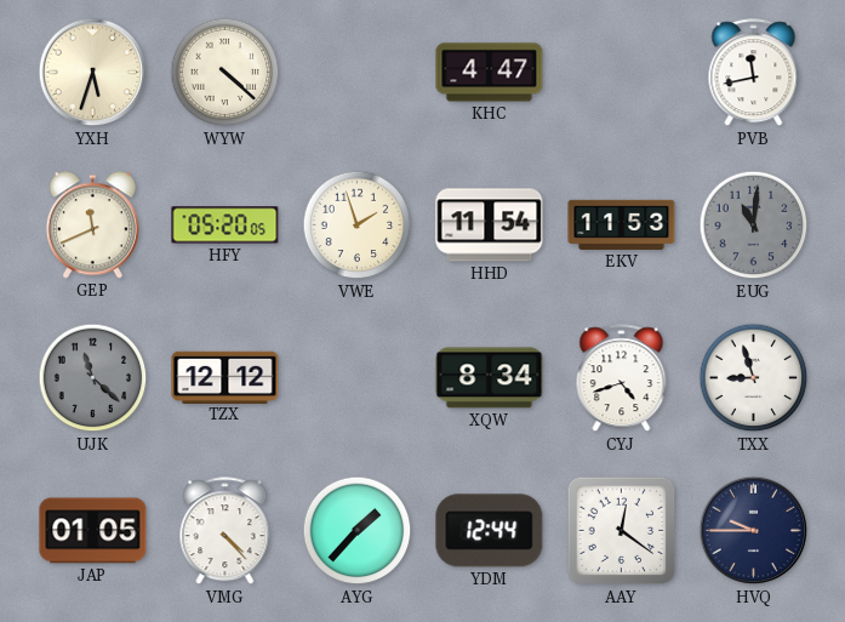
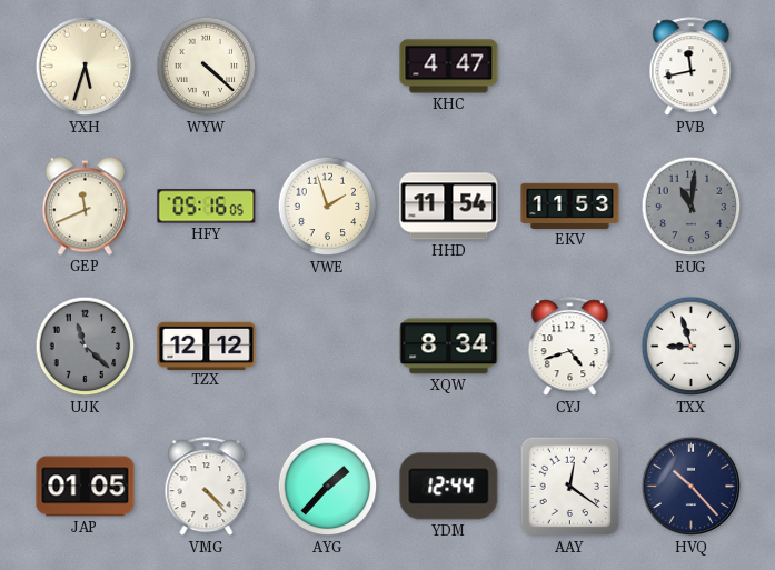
HFY: 05:20 -> 05:16
HVQ: 9:45 -> 10:23
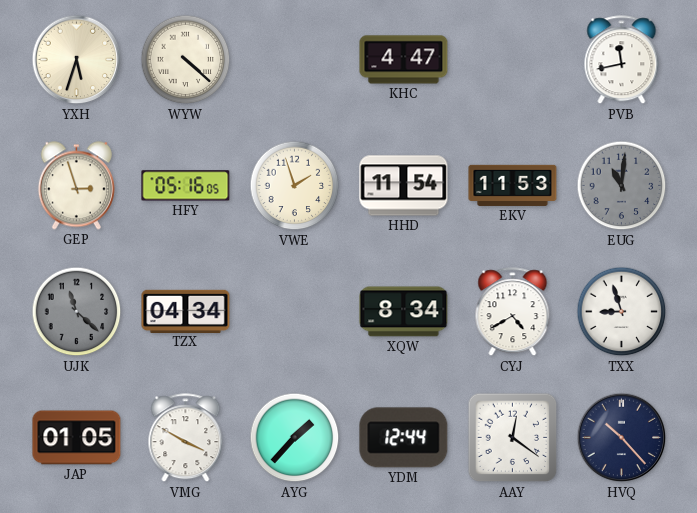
GEP: 11:41 -> 2:57
TZX: 12:12 -> 04:34
CYJ: 4:42 -> 4:40
VMG: 4:23 -> 3:50
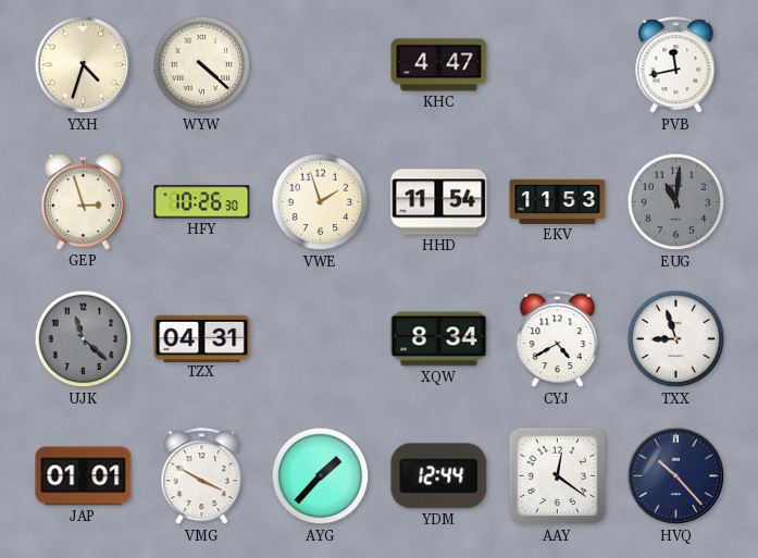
YXH: 5:33 -> 4:33
HFY: 05:16 -> 10:26
TZX: 04:34 -> 04:31
JAP: 01:05 -> 01:01
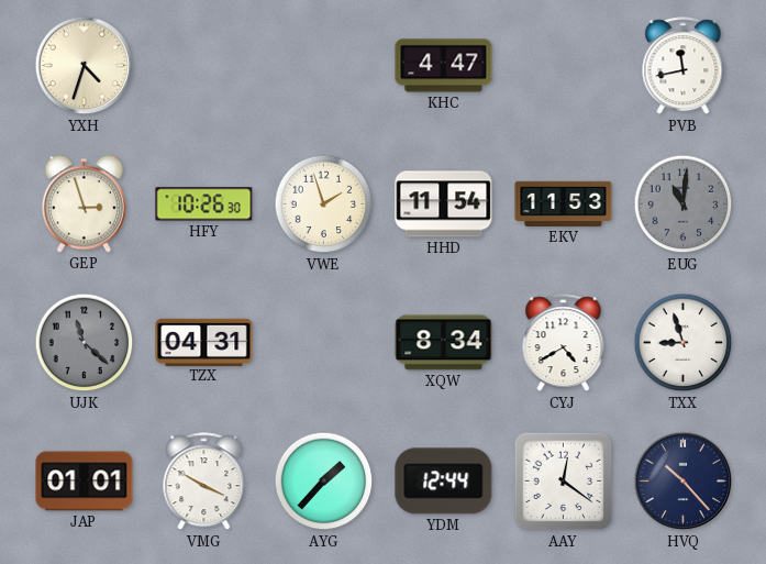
WYW: 4:22 -> none
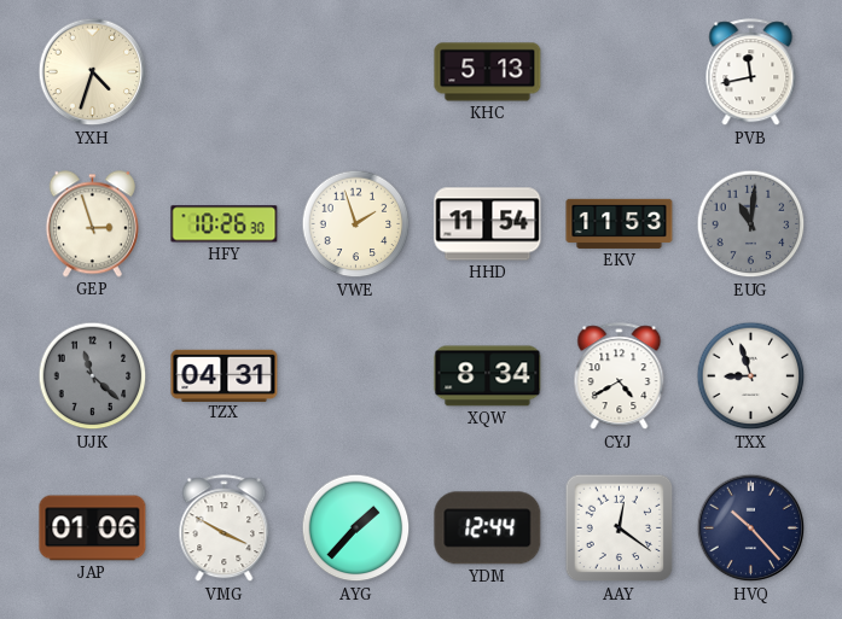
KHC: 4:47 -> 5:13
JAP: 01:01 -> 01:06
